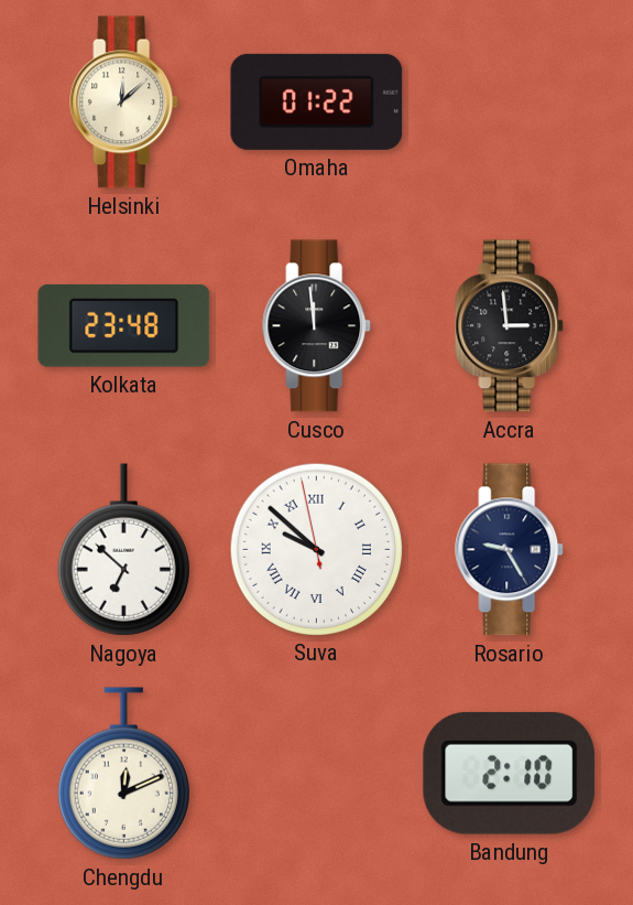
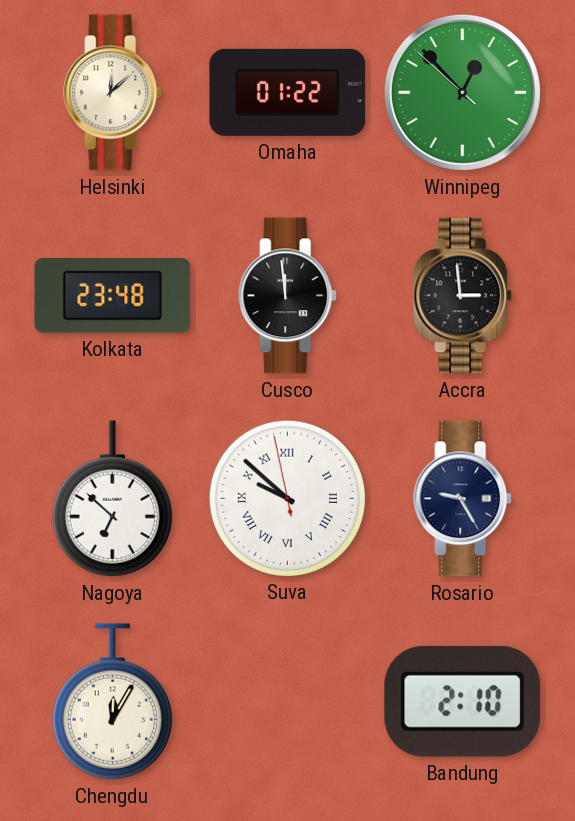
Winnipeg: none -> 12:52
Chengdu: 12:11 -> 12:05
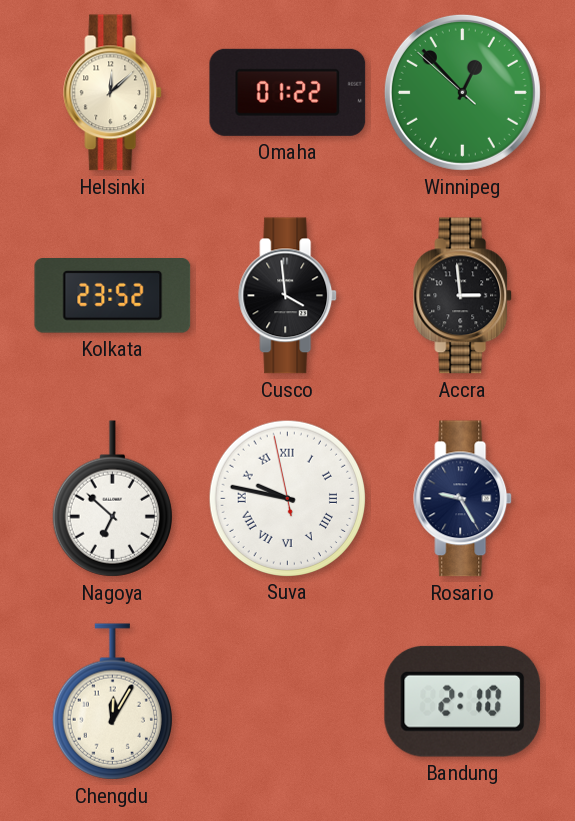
Kolkata: 23:48 -> 23:52
Cusco: 11:59 -> 3:59
Suva: 9:51 -> 9:46
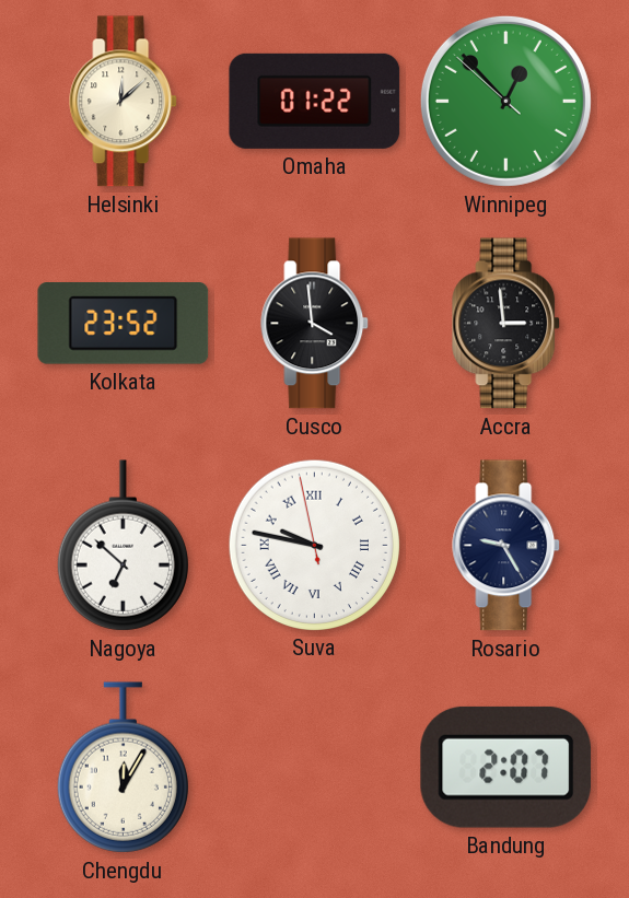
Bandung: 2:10 -> 2:07
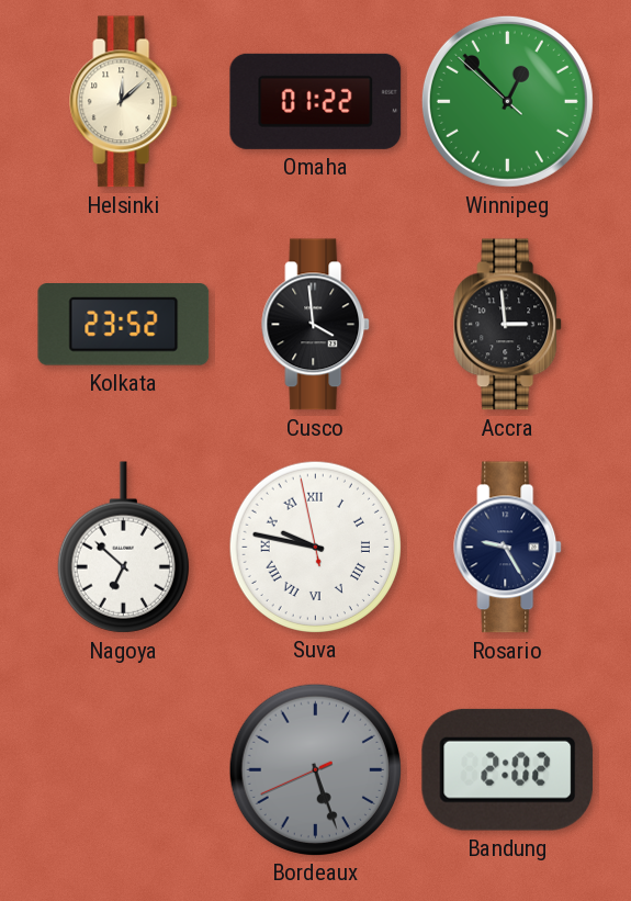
Chengdu: 12:05 -> none
Bordeaux: none -> 5:26
Bandung: 2:07 -> 2:02
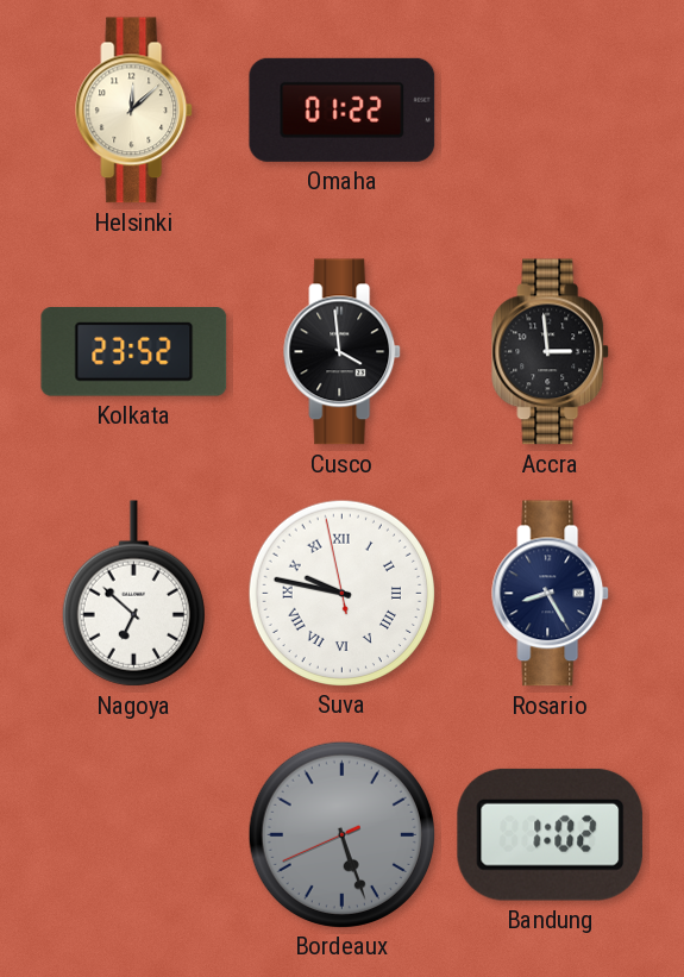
Winnipeg: 12:52 -> none
Rosario: 9:25 -> 8:25
Bandung: 2:02 -> 1:02
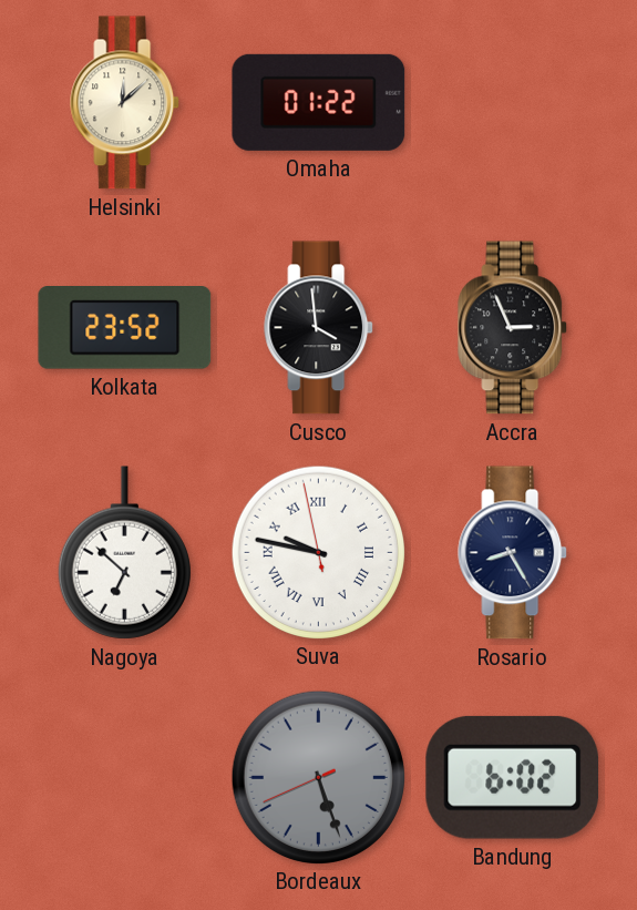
Accra: 2:59 -> 2:56
Bandung: 1:02 -> 6:02
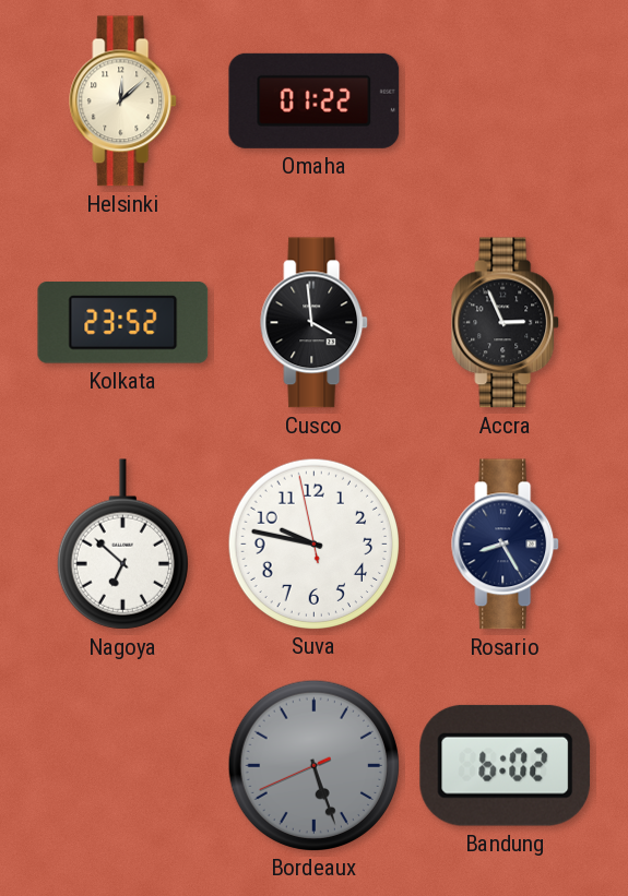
Suva numerals: Roman -> Arabic
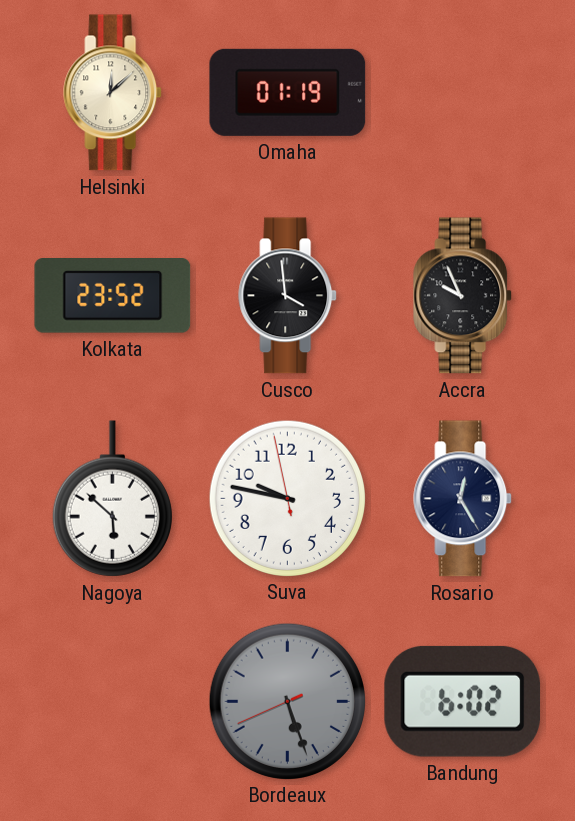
Omaha: 01:22 -> 01:19
Accra: 2:56 -> 9:56
Nagoya: 6:52 -> 5:52
Rosario: 8:25 -> 12:25
